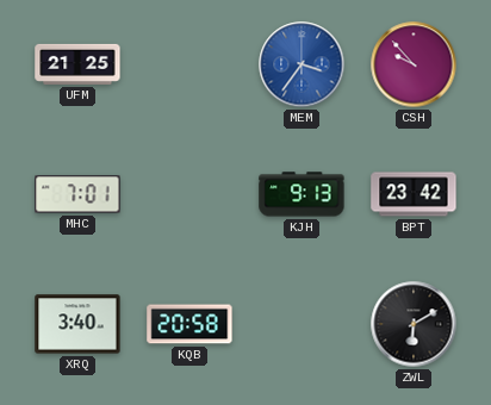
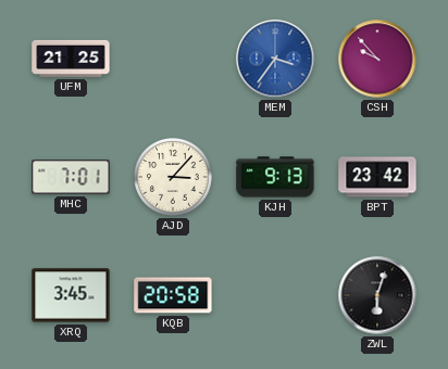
AJD: none -> 3:07
XRQ: 3:40 -> 3:45
ZWL: 6:10 -> 6:03
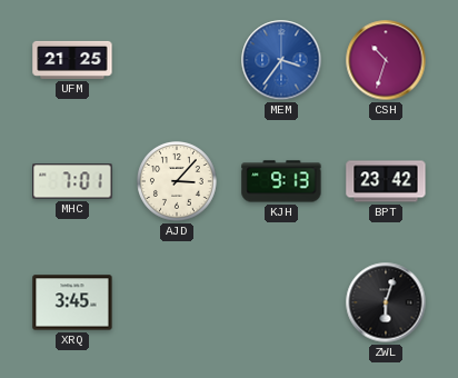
CSH: 9:53 -> 10:33
KQB: 20:58 -> none
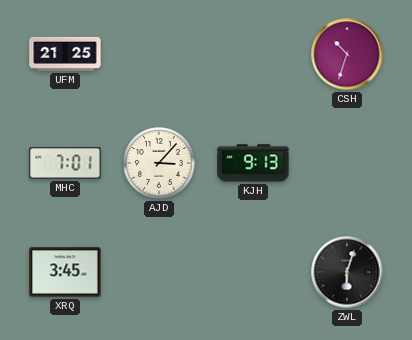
MEM: 3:36 -> none
BPT: 23:42 -> none
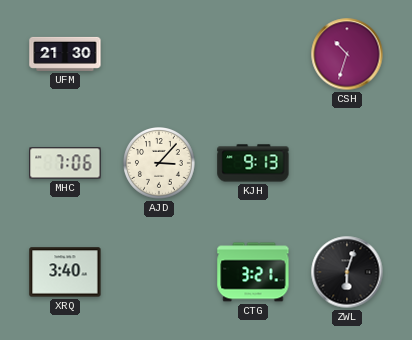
UFM: 21:25 -> 21:30
MHC: 7:01 -> 7:06
XRQ: 3:45 -> 3:40
CTG: none -> 3:21
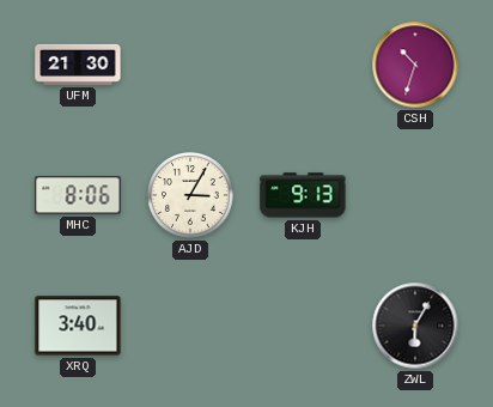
MHC: 7:06 -> 8:06
AJD: 3:07 -> 3:05
CTG: 3:21 -> none
ZWL: 6:03 -> 6:05
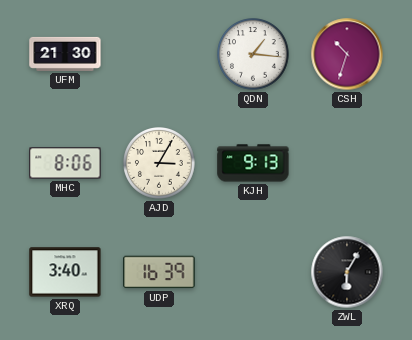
QDN: none -> 1:16
UDP: none -> 16:39
